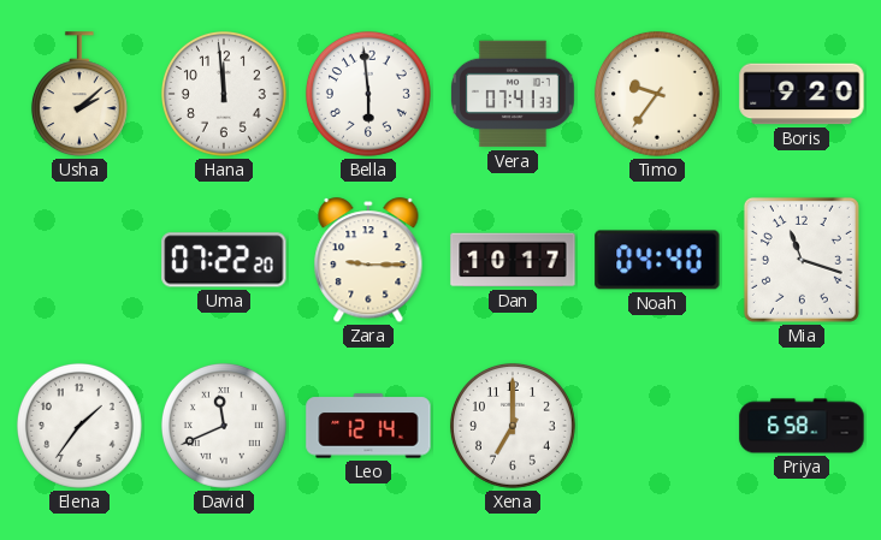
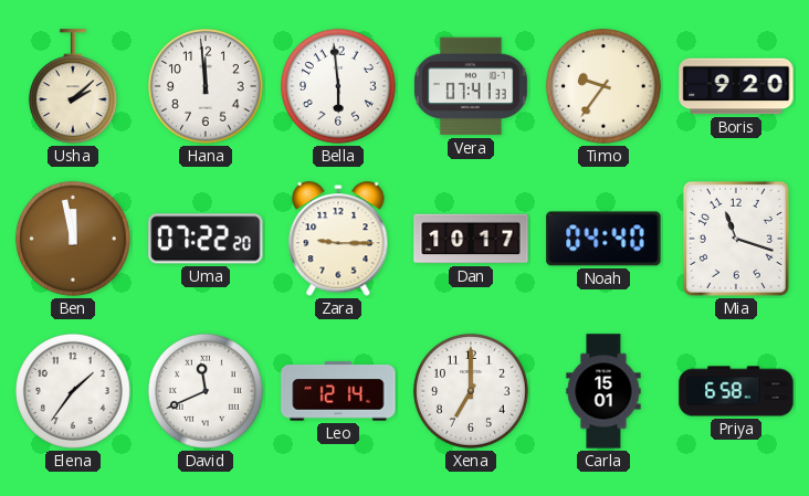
Ben: none -> 11:58
Carla: none -> 15:01
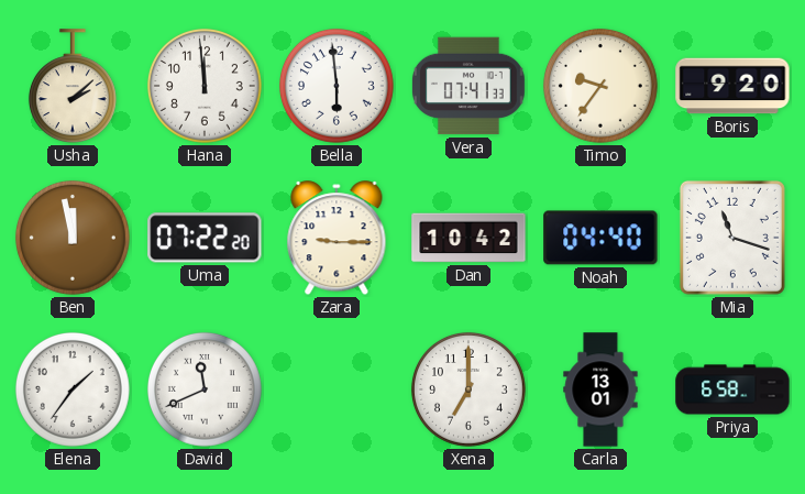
Dan: 10:17 -> 10:42
Leo: 12:14 -> none
Carla: 15:01 -> 13:01
